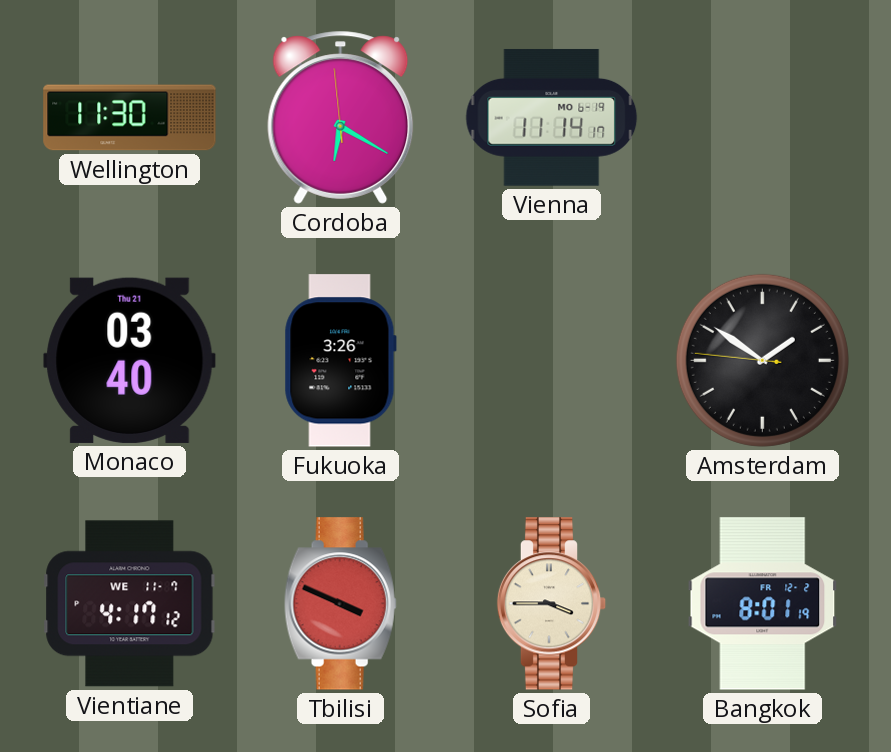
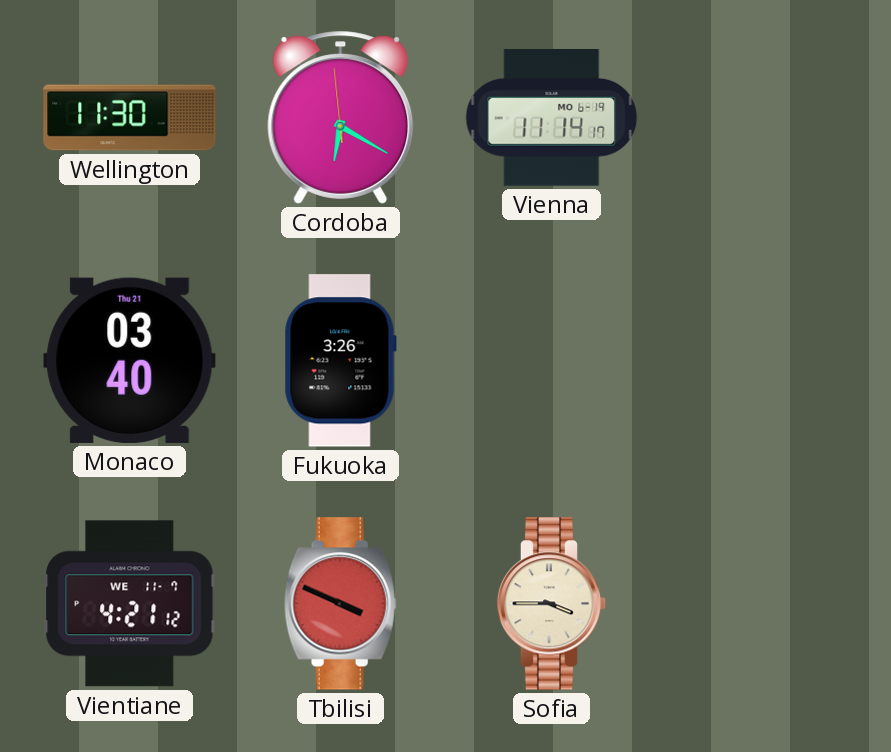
Amsterdam: 1:50 -> none
Vientiane: 4:17 -> 4:21
Bangkok: 8:01 -> none
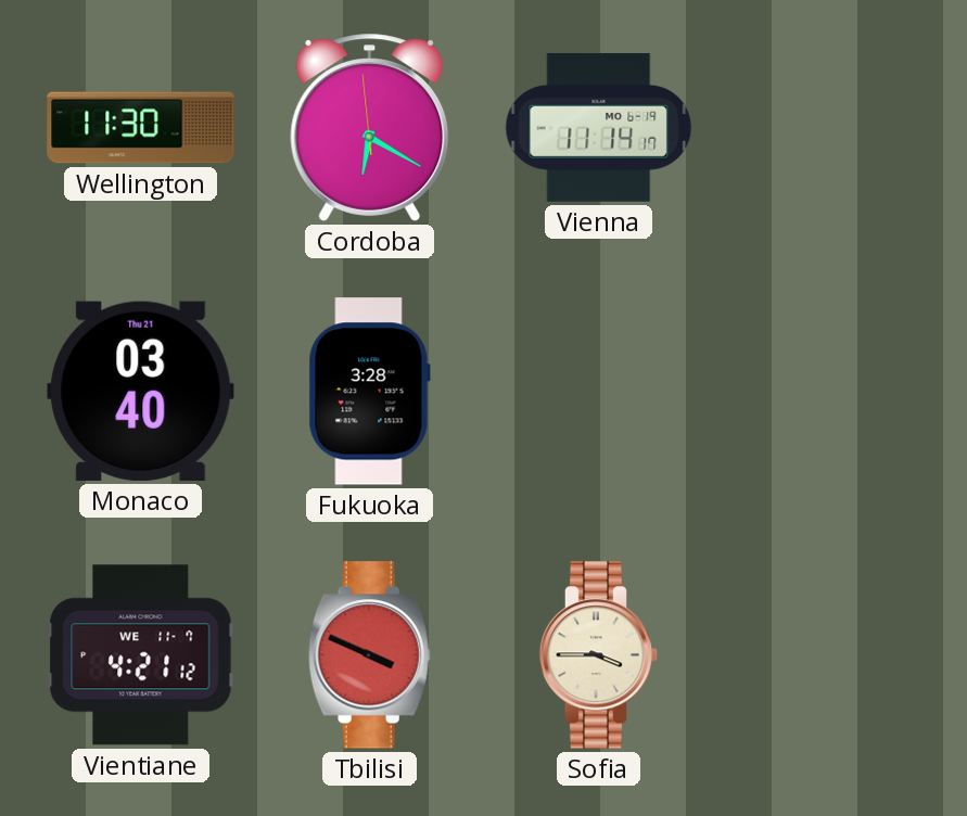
Fukuoka: 3:26 -> 3:28
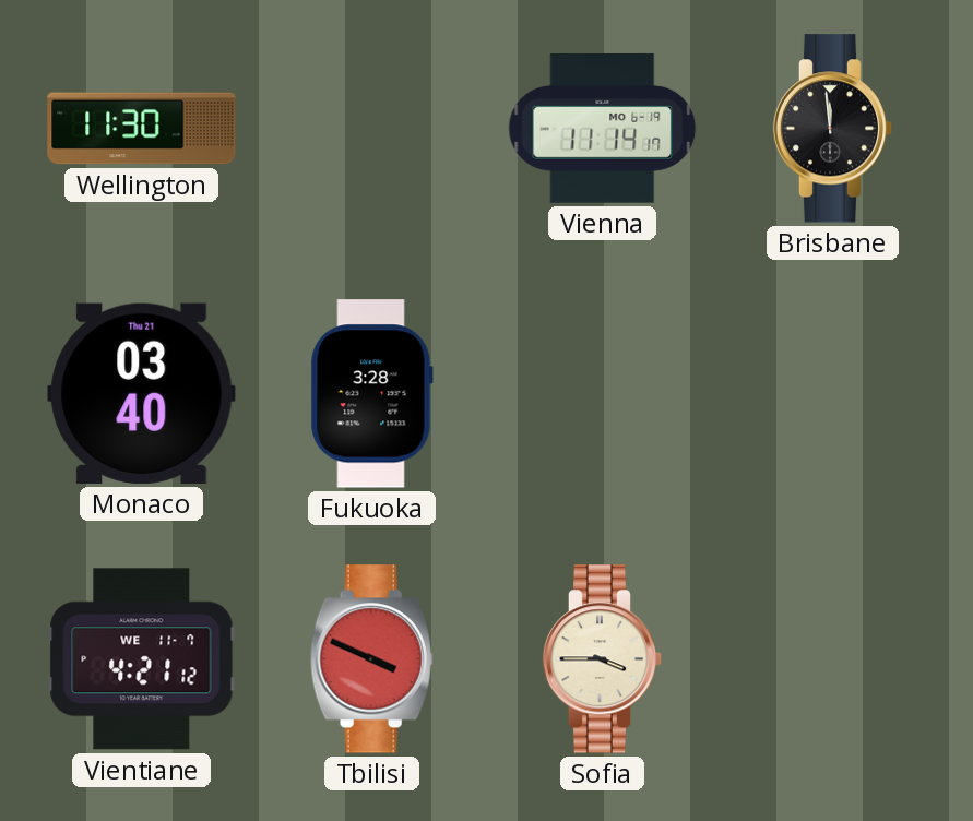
Cordoba: 6:19 -> none
Brisbane: none -> 11:59
